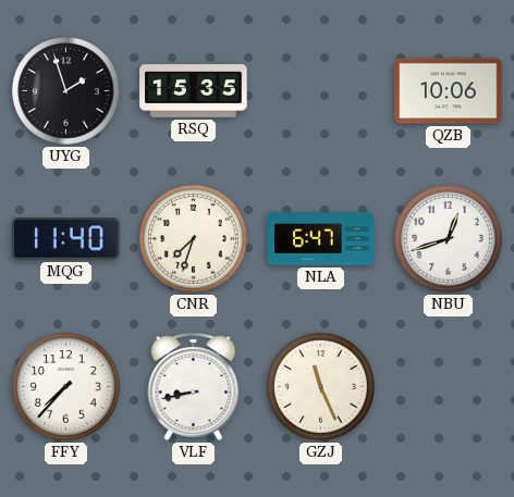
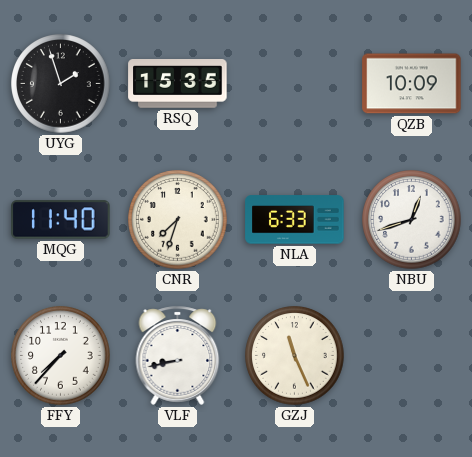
QZB: 10:06 -> 10:09
NLA: 6:47 -> 6:33
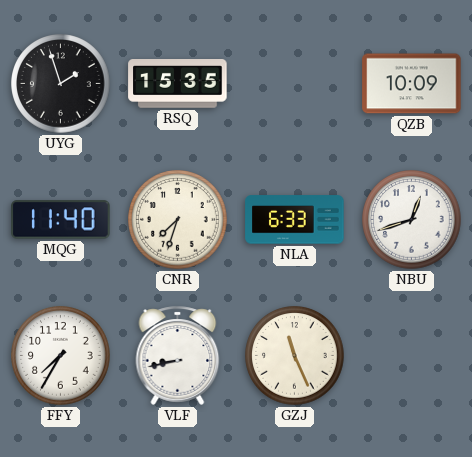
FFY: 7:37 -> 7:35
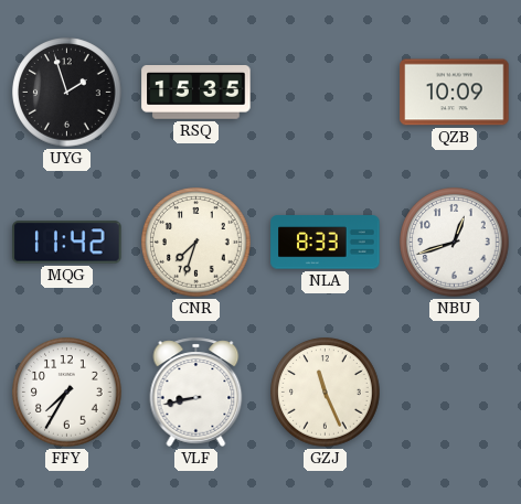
MQG: 11:40 -> 11:42
NLA: 6:33 -> 8:33
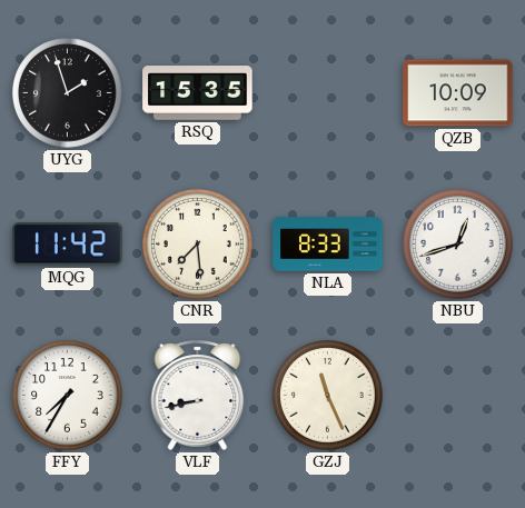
CNR: 7:33 -> 7:29
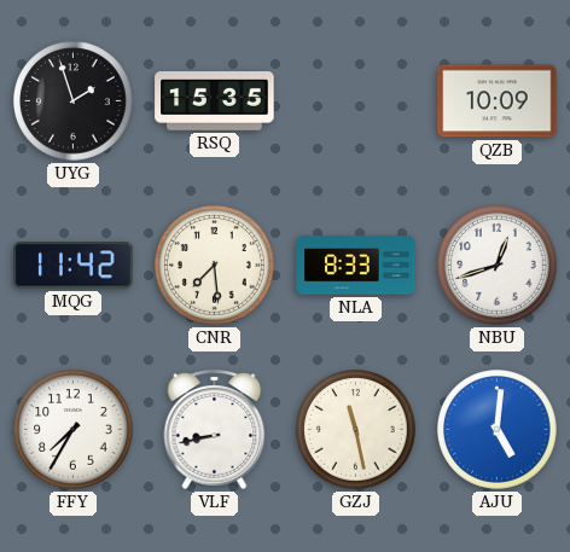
GZJ: 11:26 -> 11:28
AJU: none -> 5:01
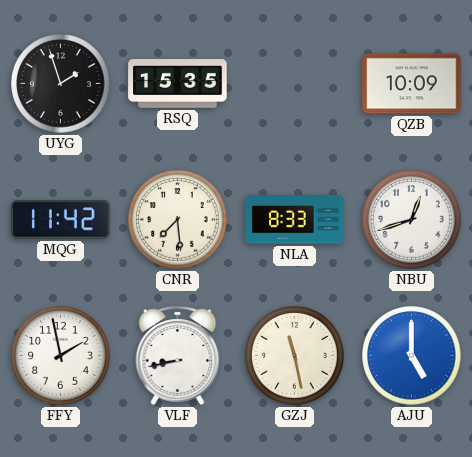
FFY: 7:35 -> 1:58
AJU: 5:01 -> 5:00
